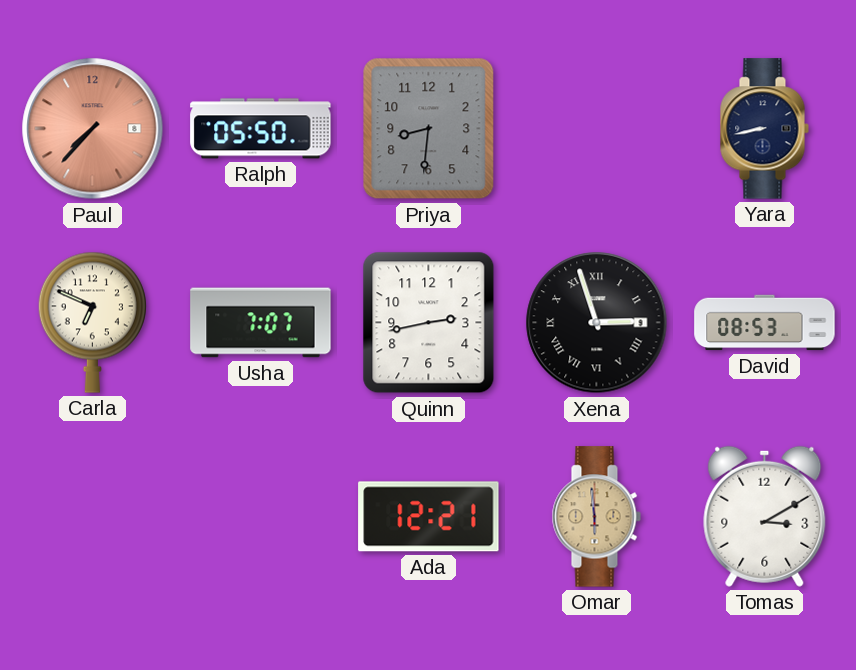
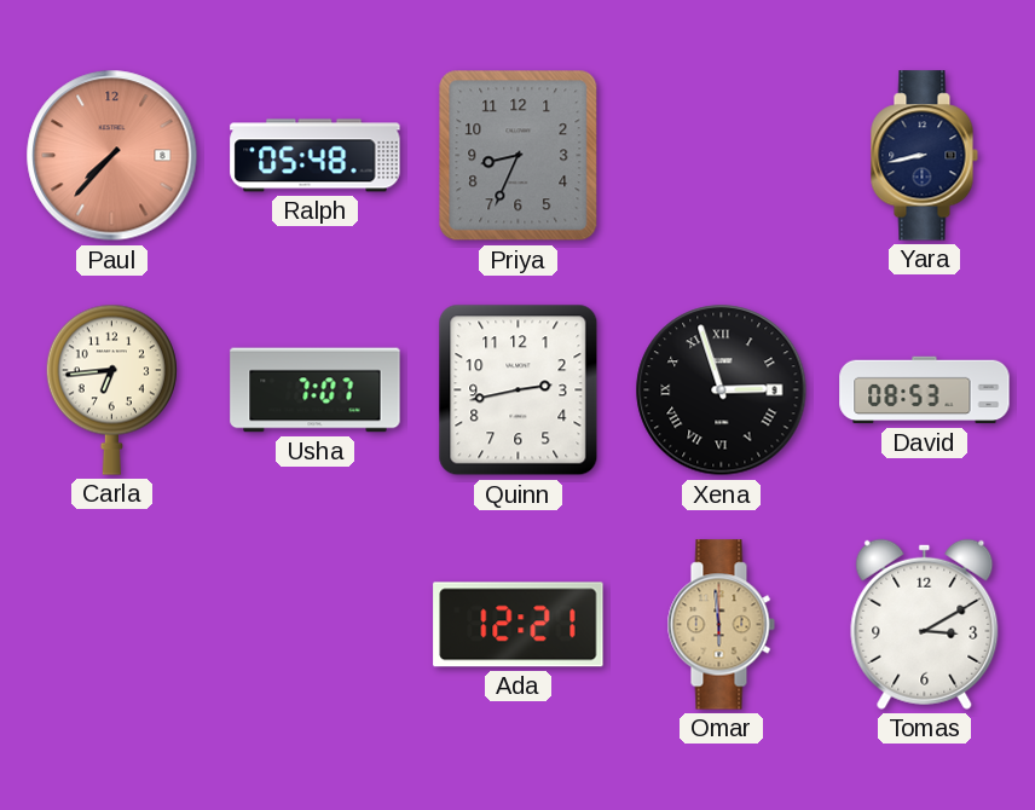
Ralph: 05:50 -> 05:48
Priya: 8:31 -> 8:34
Carla: 6:49 -> 6:44
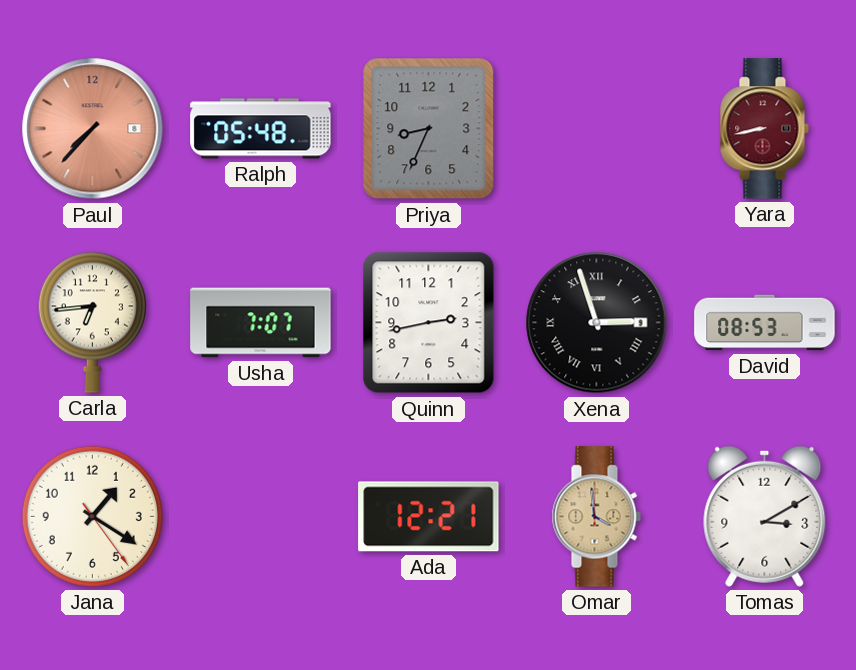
Yara dial: navy -> burgundy
Jana: none -> 1:20
Omar: 5:59 -> 3:59
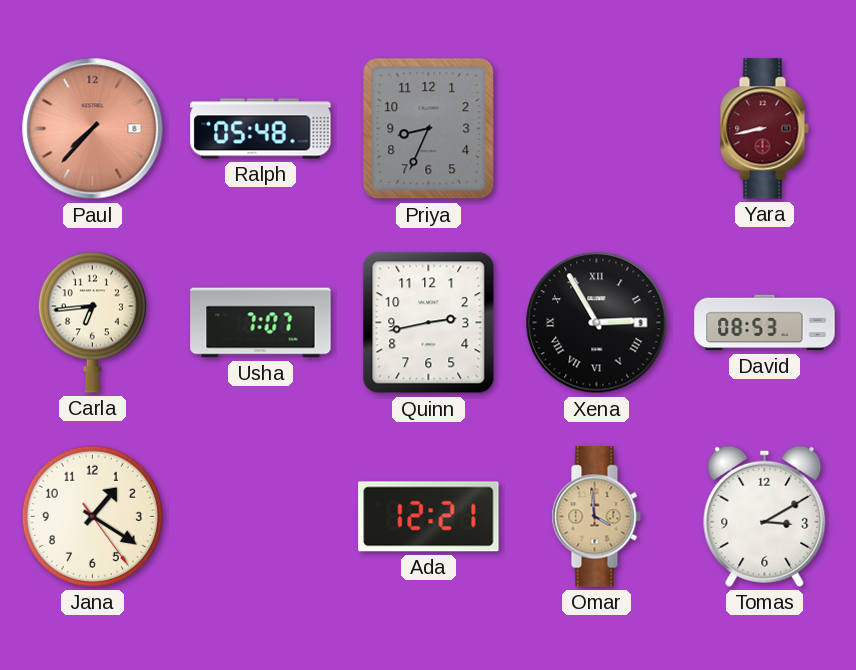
Xena: 2:57 -> 2:55
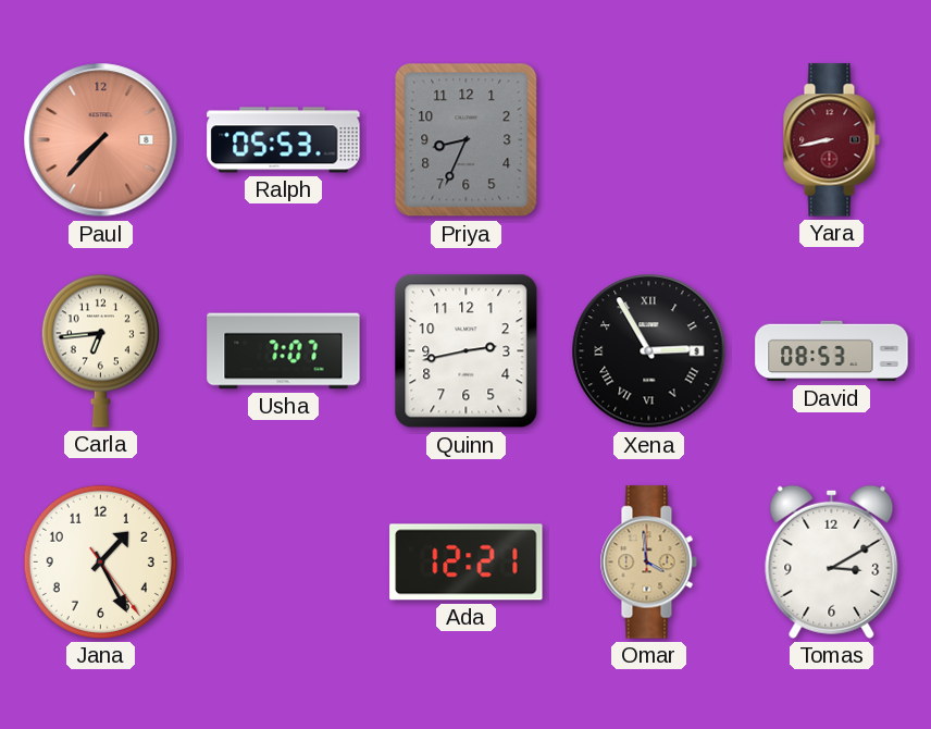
Ralph: 05:48 -> 05:53
Jana: 1:20 -> 1:25
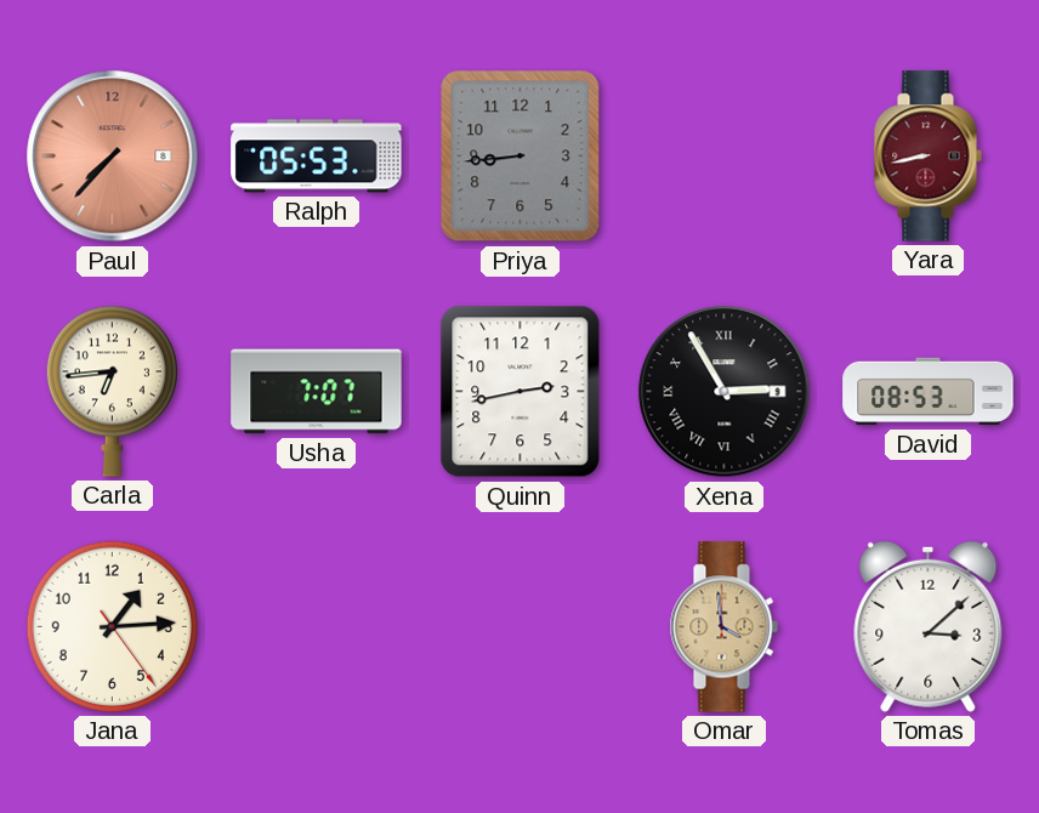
Priya: 8:34 -> 8:44
Jana: 1:25 -> 1:14
Ada: 12:21 -> none
Tomas: 3:10 -> 3:08
